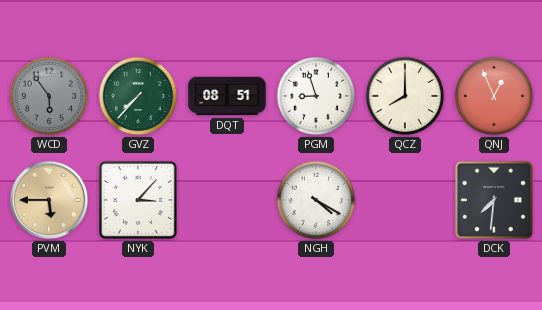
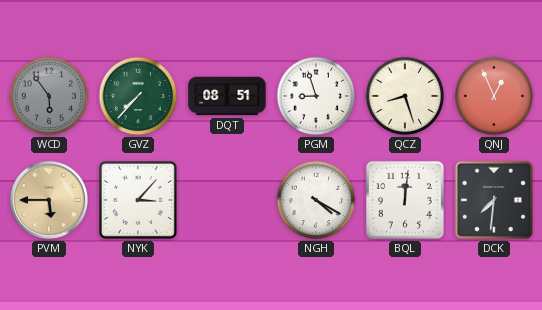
QCZ: 8:00 -> 8:27
BQL: none -> 12:01
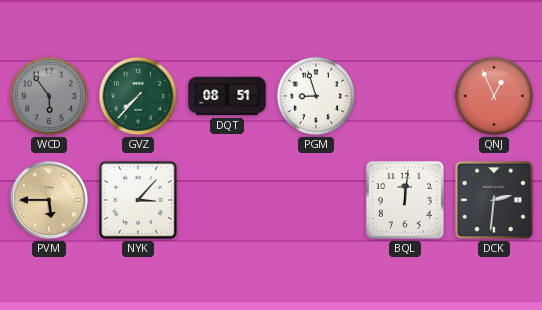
QCZ: 8:27 -> none
NGH: 4:20 -> none
DCK: 7:31 -> 2:31
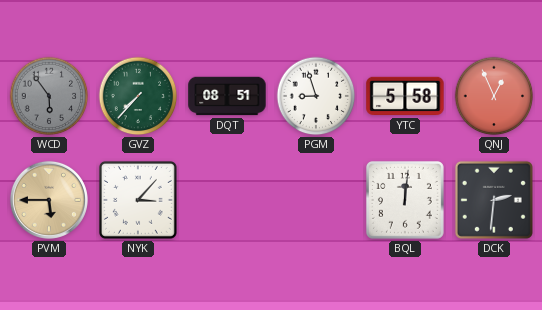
YTC: none -> 5:58
